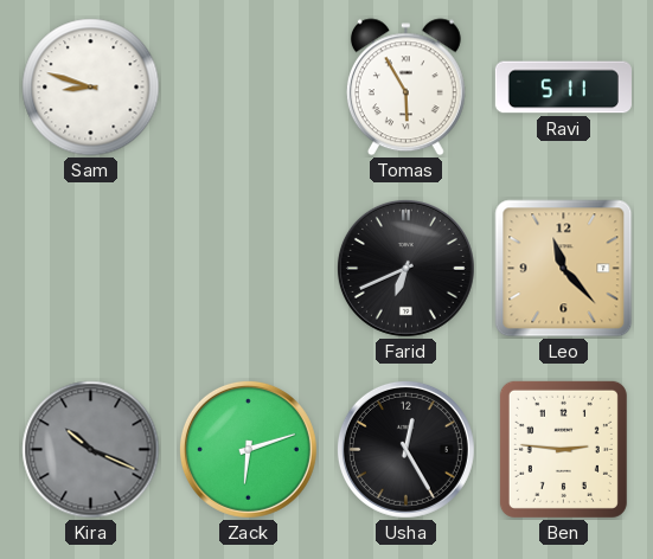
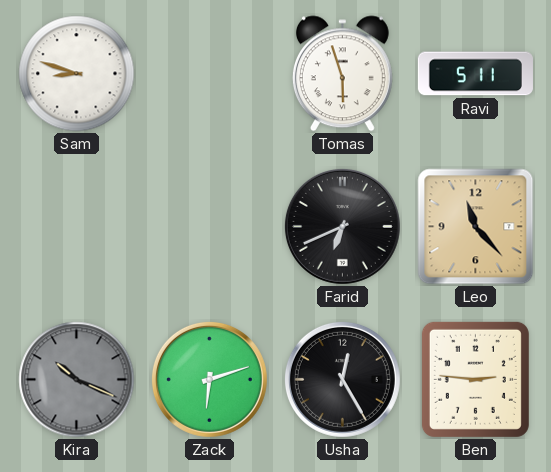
Tomas: 5:55 -> 5:57
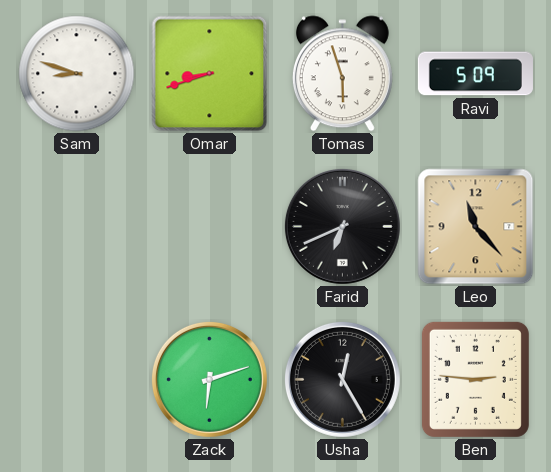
Omar: none -> 8:42
Ravi: 5:11 -> 5:09
Kira: 10:19 -> none
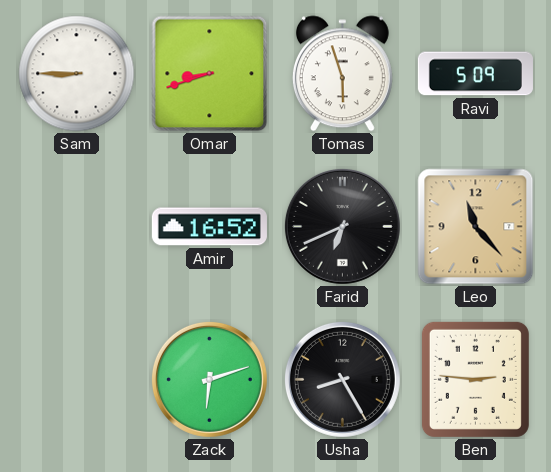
Sam: 8:48 -> 8:45
Amir: none -> 16:52
Usha: 12:25 -> 8:25
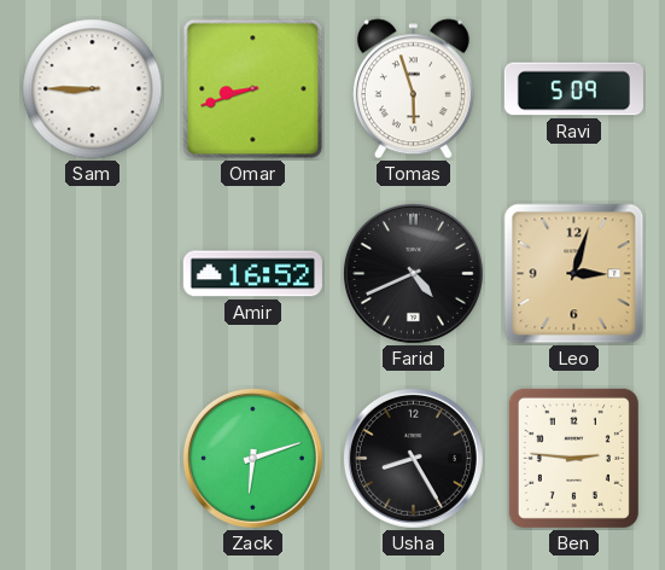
Farid: 6:41 -> 4:41
Leo: 11:23 -> 3:03
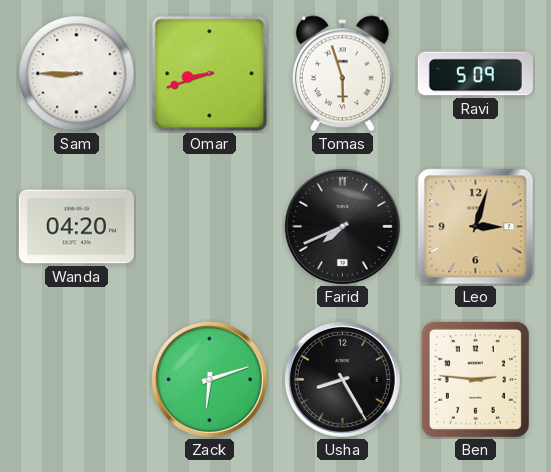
Wanda: none -> 04:20
Amir: 16:52 -> none
Farid: 4:41 -> 7:41
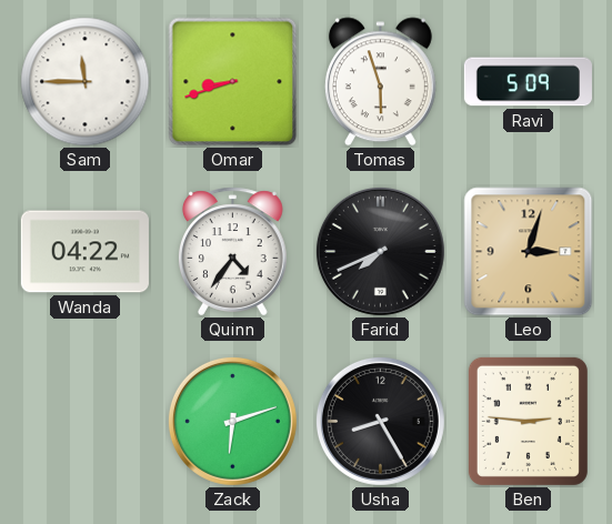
Sam: 8:45 -> 11:45
Wanda: 04:20 -> 04:22
Quinn: none -> 4:36
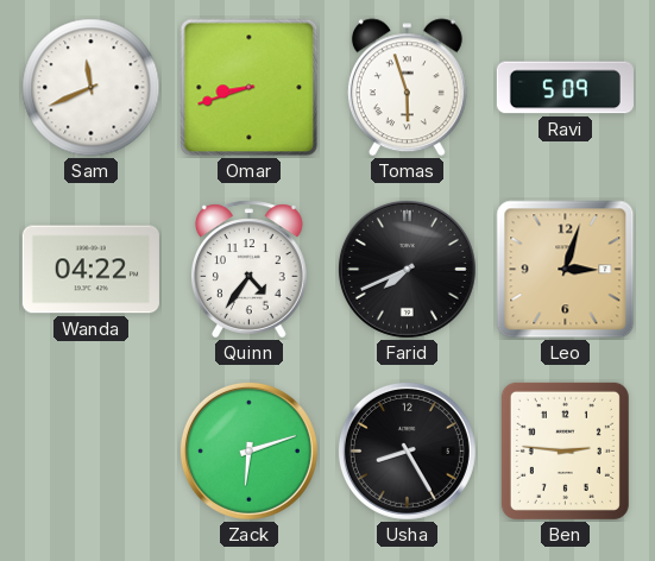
Sam: 11:45 -> 11:41
